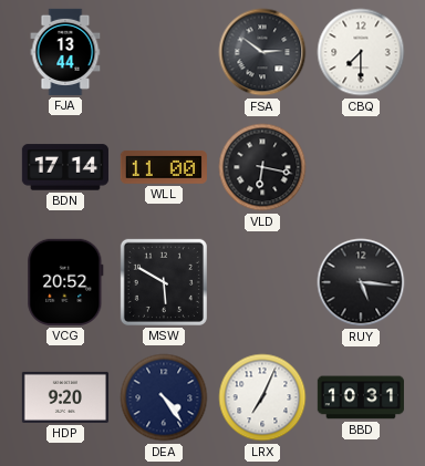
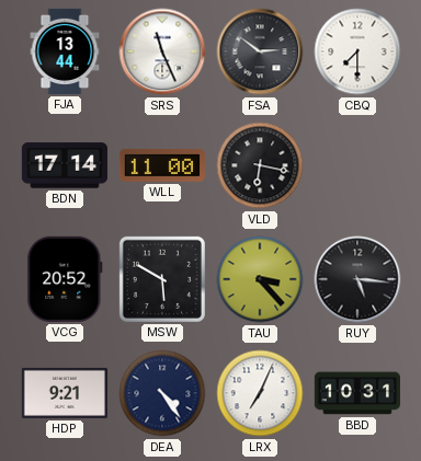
SRS: none -> 11:26
TAU: none -> 3:23
HDP: 9:20 -> 9:21
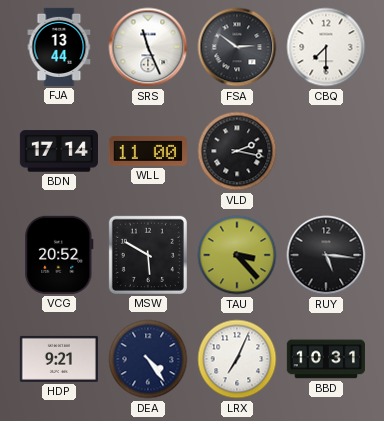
VLD: 6:17 -> 2:17
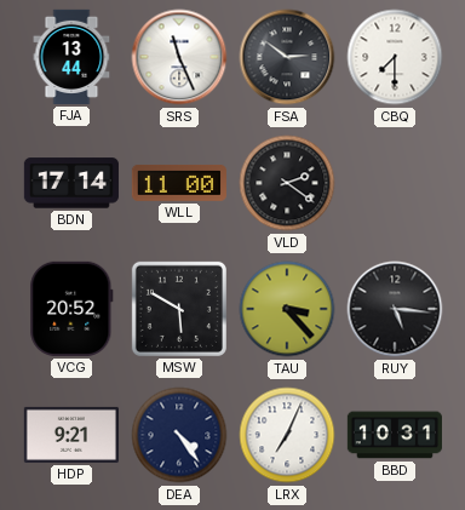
VLD: 2:17 -> 2:21
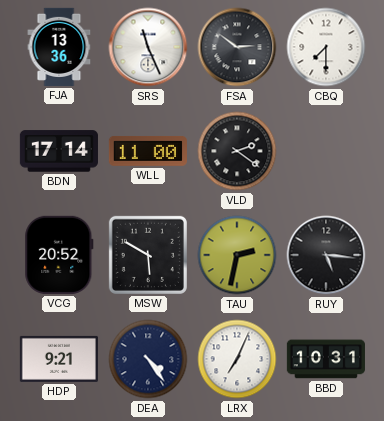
FJA: 13:44 -> 13:36
TAU: 3:23 -> 2:32
